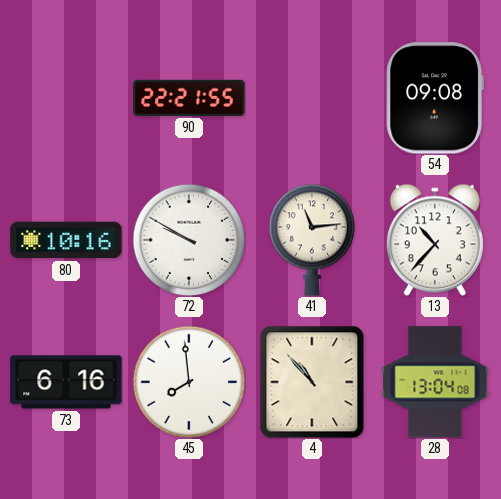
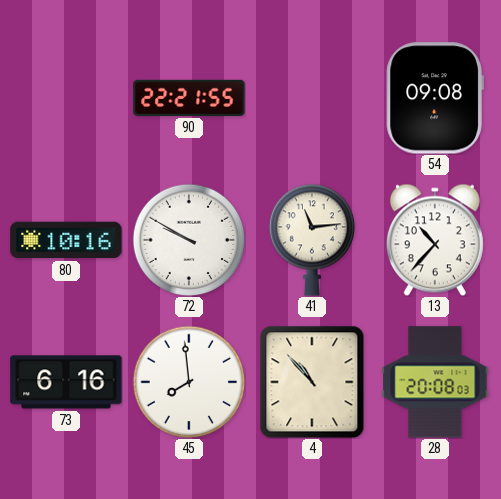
28: 13:04 -> 20:08
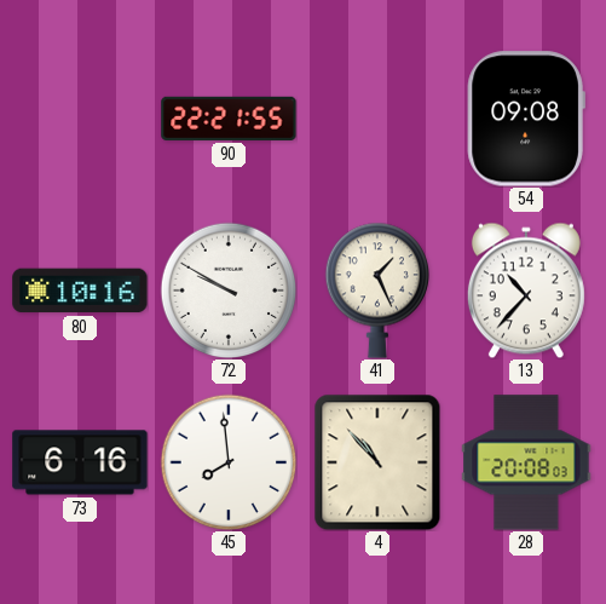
41: 11:14 -> 1:26
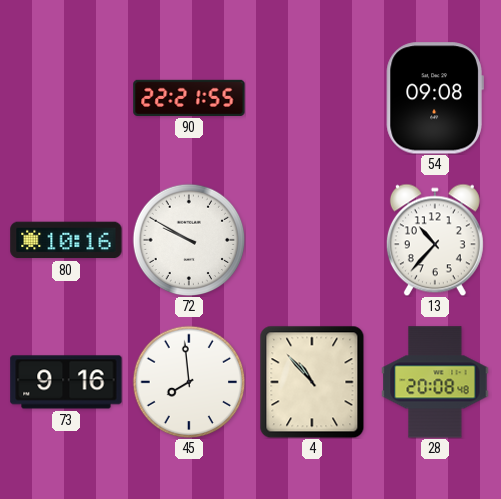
41: 1:26 -> none
73: 6:16 -> 9:16
28: 20:08:03 -> 20:08:48
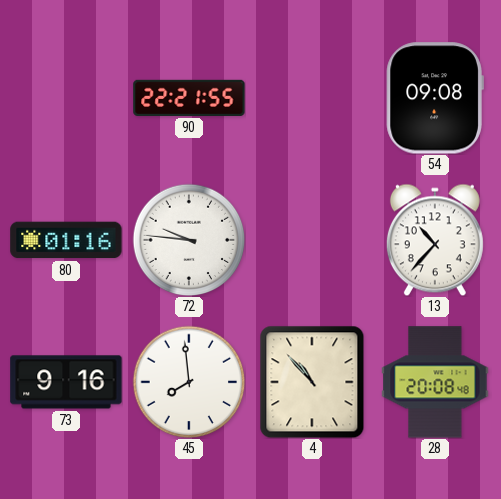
80: 10:16 -> 01:16
72: 9:50 -> 9:46
